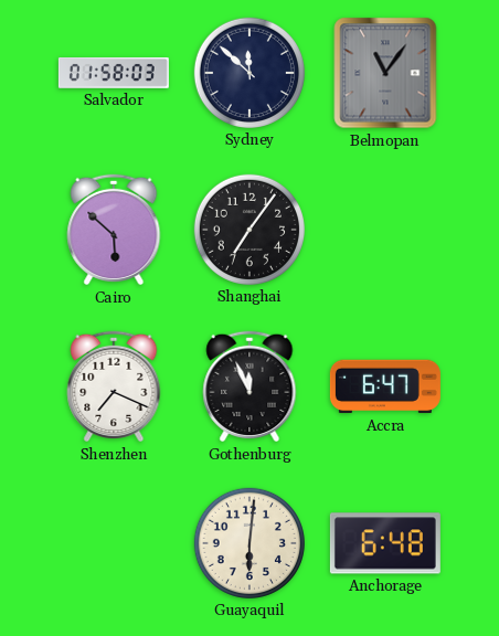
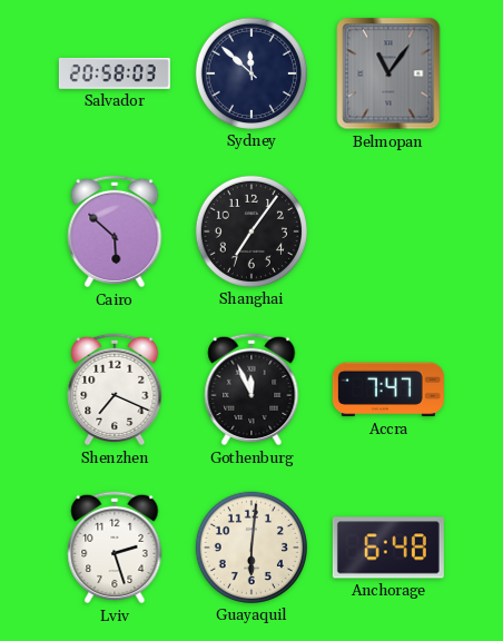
Salvador: 01:58 -> 20:58
Accra: 6:47 -> 7:47
Lviv: none -> 2:27
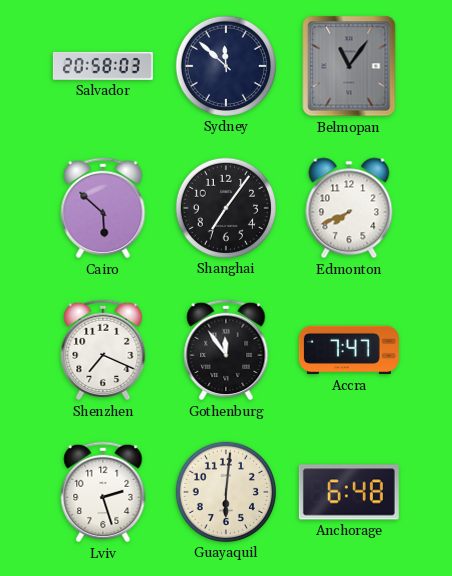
Edmonton: none -> 7:41
Gothenburg: 11:56 -> 11:54
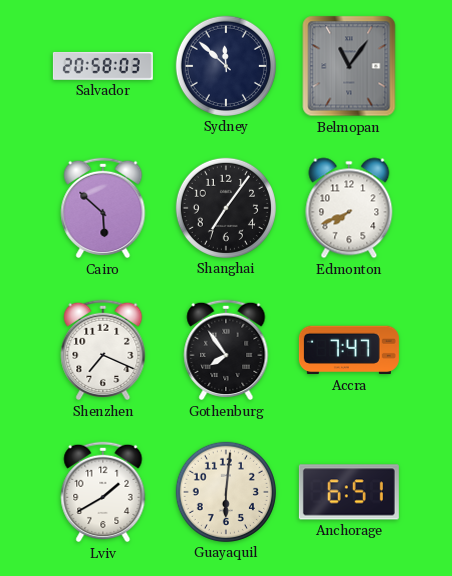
Gothenburg: 11:54 -> 7:54
Lviv: 2:27 -> 1:40
Anchorage: 6:48 -> 6:51
